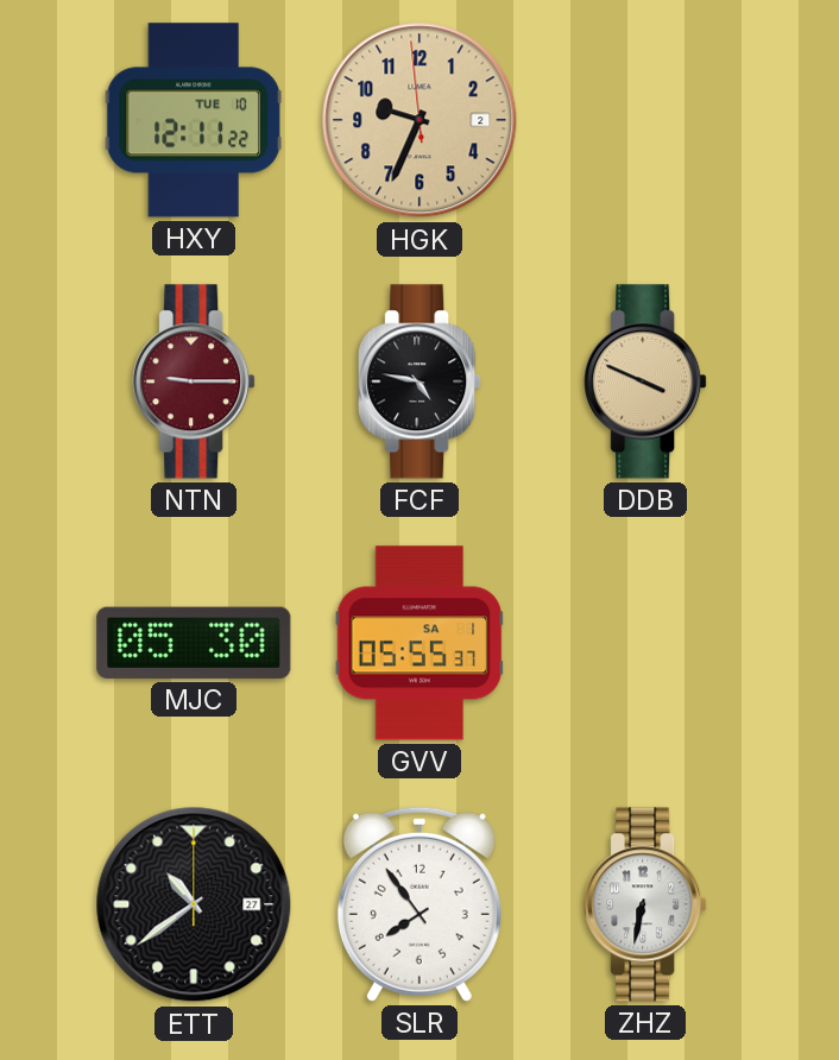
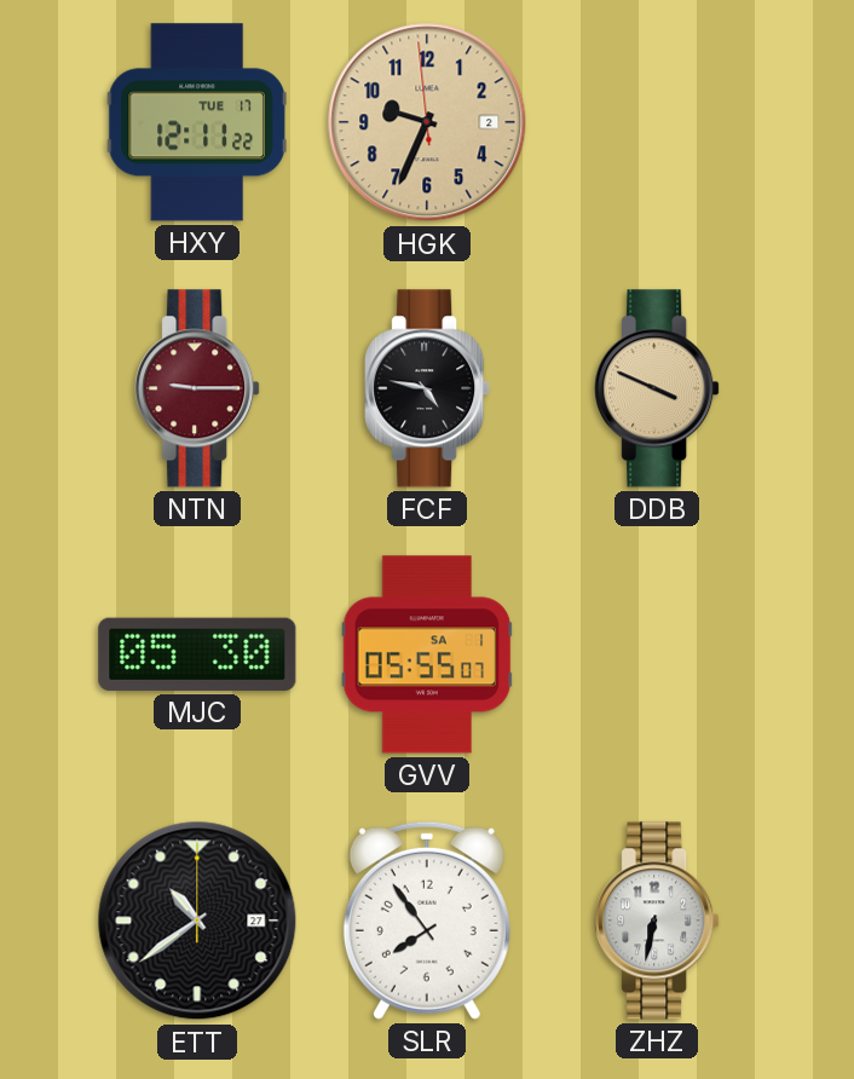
HXY date: TUE 10 -> TUE 17
GVV: 05:55:37 -> 05:55:07
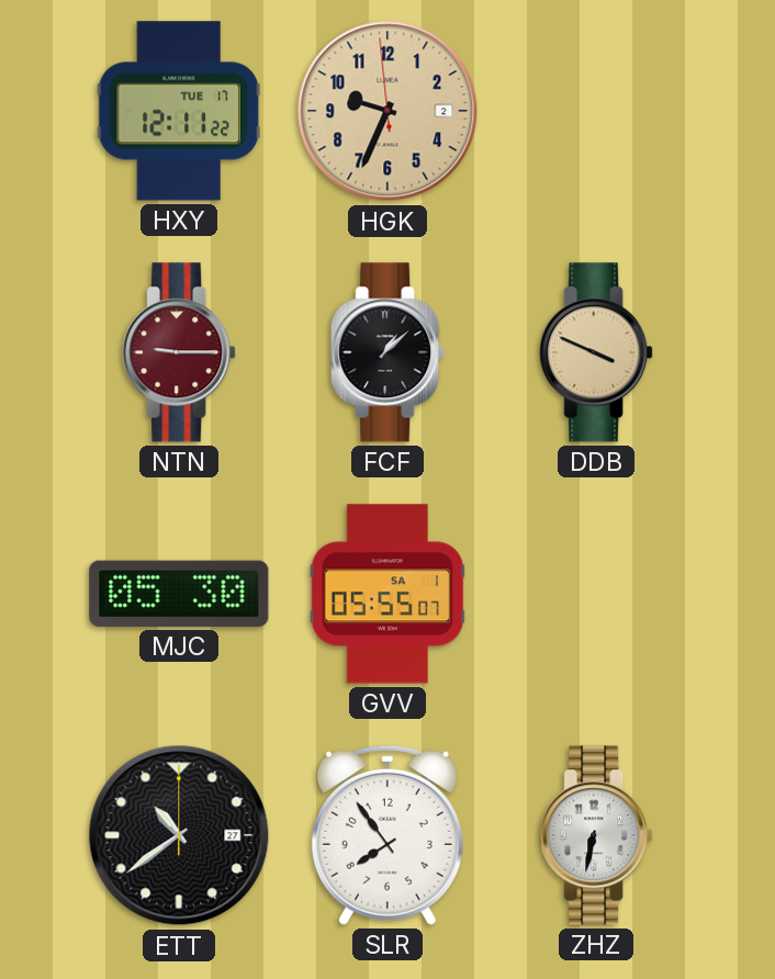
FCF: 4:47 -> 1:08
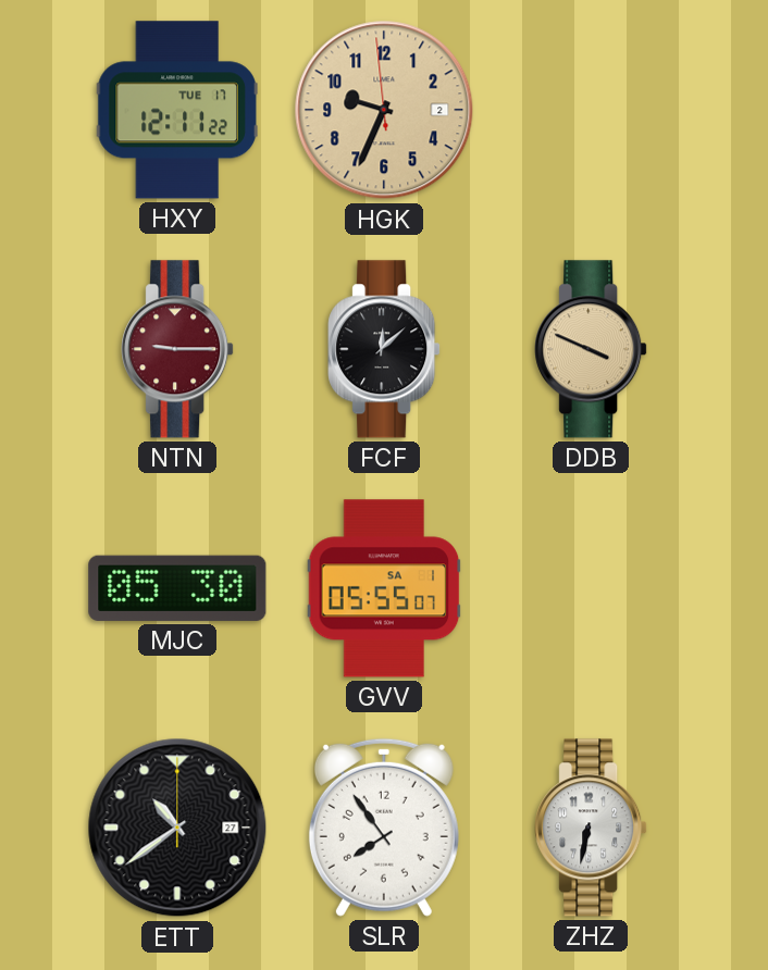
FCF: 1:08 -> 12:08
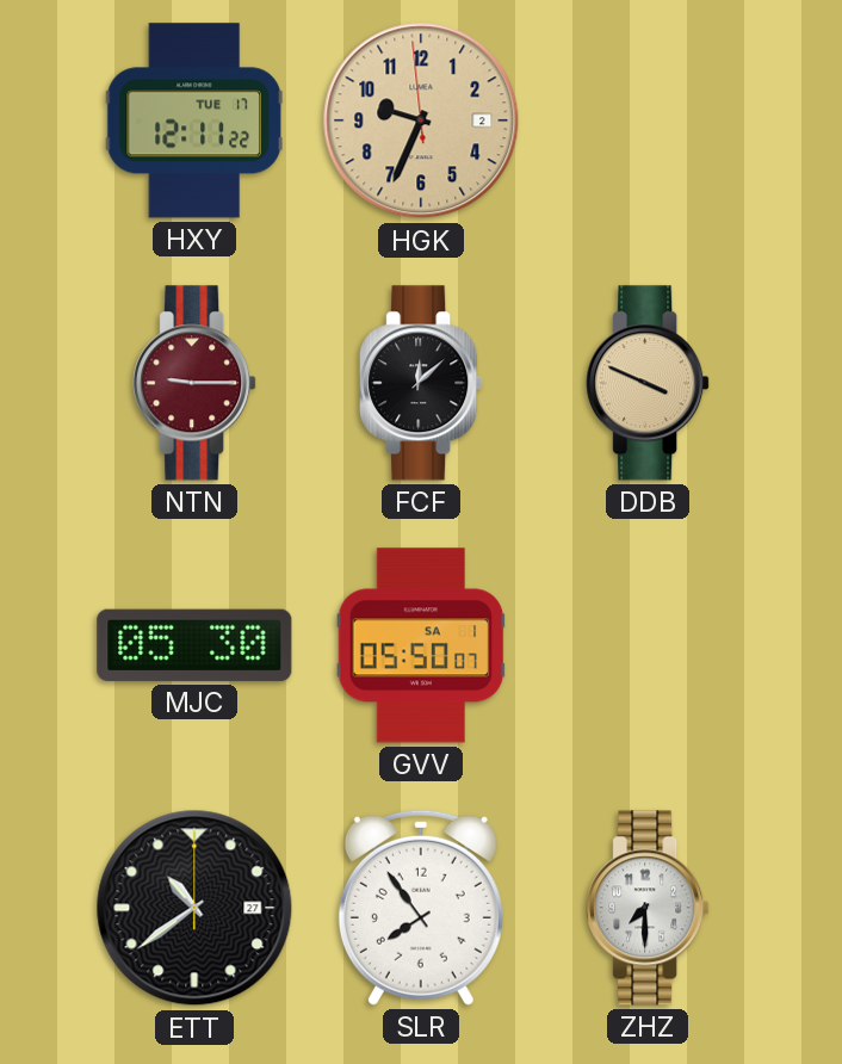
GVV: 05:55 -> 05:50
ZHZ: 6:32 -> 7:30
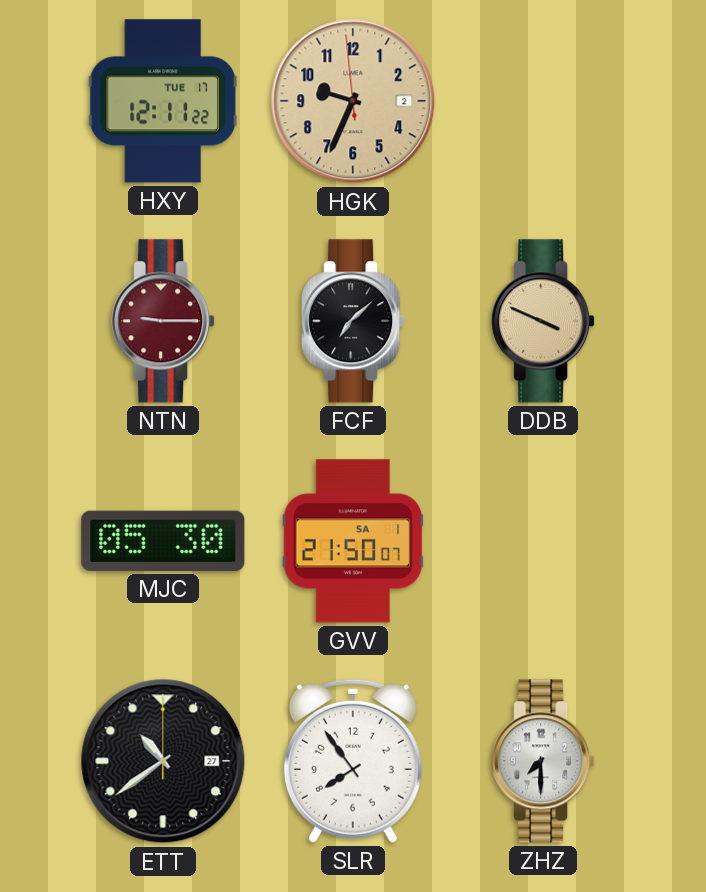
FCF: 12:08 -> 7:08
GVV: 05:50 -> 21:50
